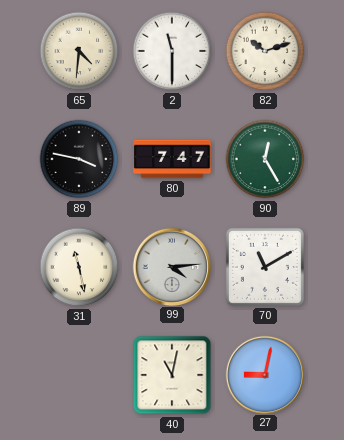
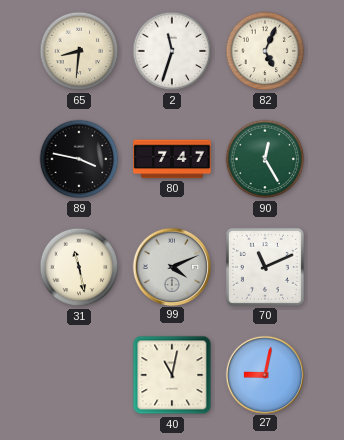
65: 4:31 -> 8:31
2: 11:30 -> 11:33
82: 10:12 -> 5:04
99: 4:14 -> 4:11
70: 11:10 -> 11:11
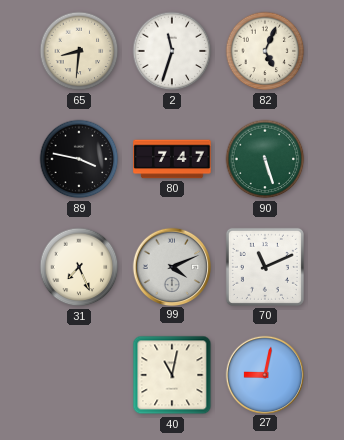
90: 12:25 -> 5:27
31: 11:28 -> 7:26
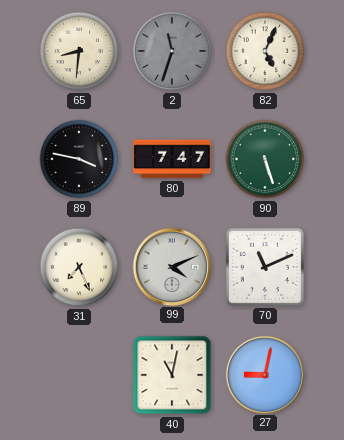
2 dial: white -> grey
